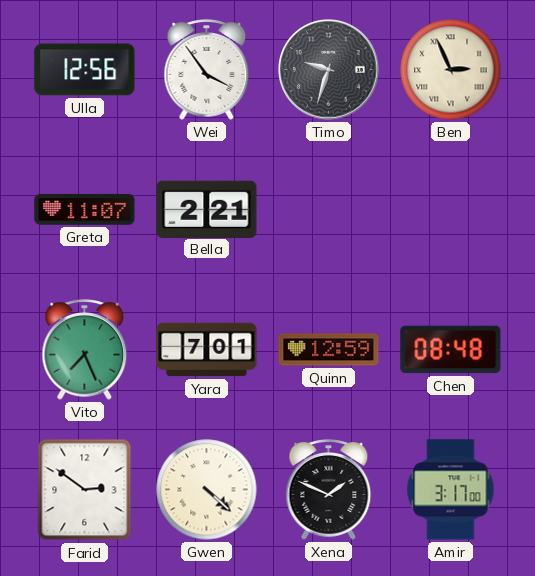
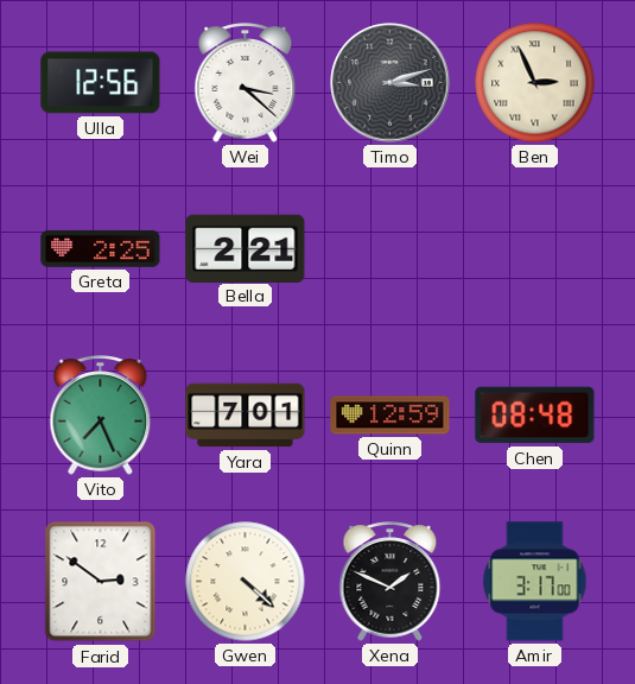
Wei: 3:54 -> 3:22
Timo: 9:33 -> 3:12
Greta: 11:07 -> 2:25
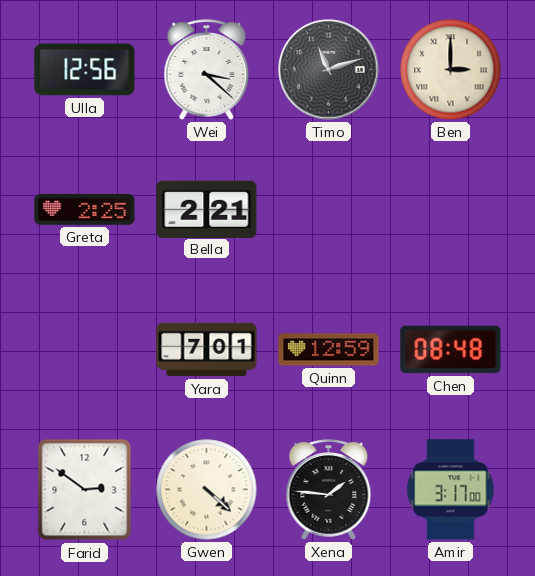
Timo: 3:12 -> 11:12
Ben: 2:56 -> 3:00
Vito: 7:26 -> none
Xena: 1:49 -> 1:46
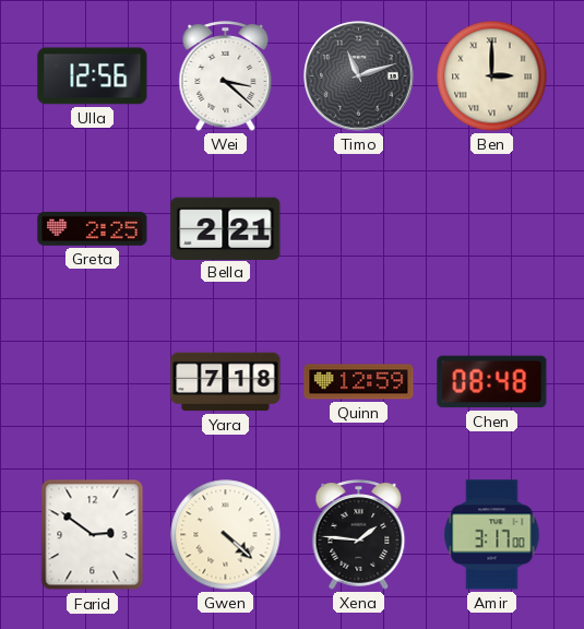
Yara: 7:01 -> 7:18
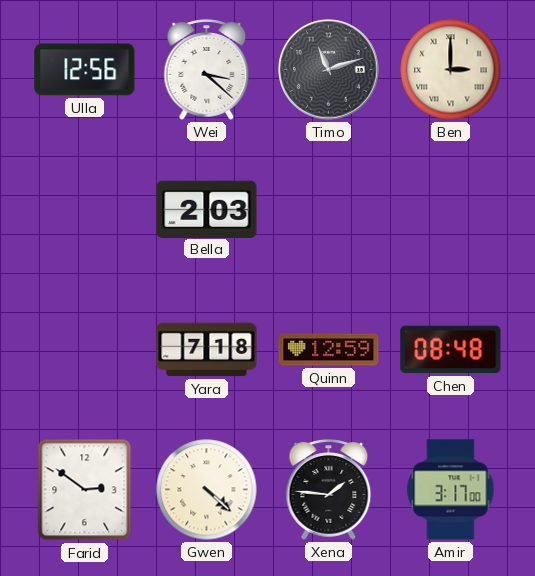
Greta: 2:25 -> none
Bella: 2:21 -> 2:03
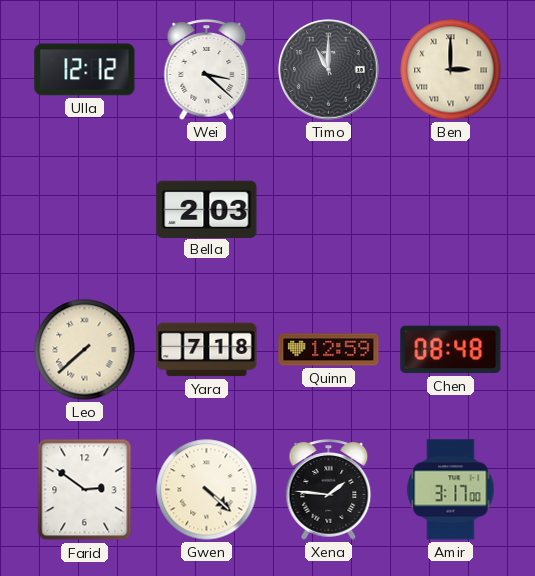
Ulla: 12:56 -> 12:12
Timo: 11:12 -> 11:00
Leo: none -> 7:38
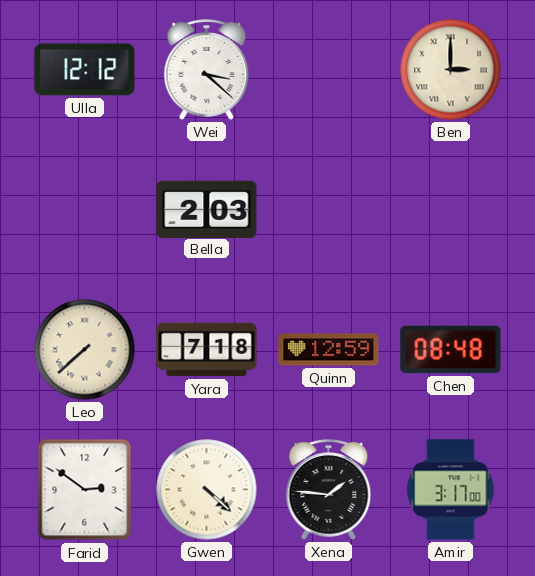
Timo: 11:00 -> none
